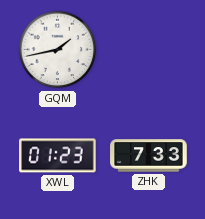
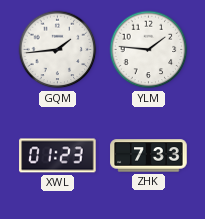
GQM: 1:43 -> 1:44
YLM: none -> 1:46
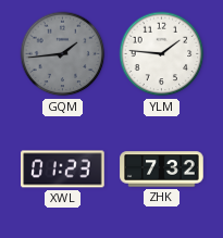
GQM dial: white -> grey
ZHK: 7:33 -> 7:32
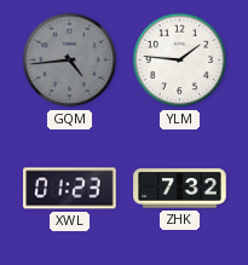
GQM: 1:44 -> 4:44
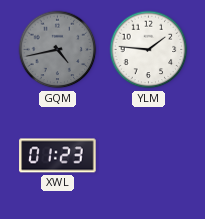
GQM: 4:44 -> 4:43
ZHK: 7:32 -> none
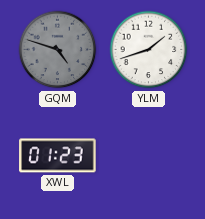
GQM: 4:43 -> 4:48
YLM: 1:46 -> 1:42
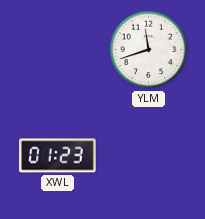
GQM: 4:48 -> none
YLM: 1:42 -> 11:42
